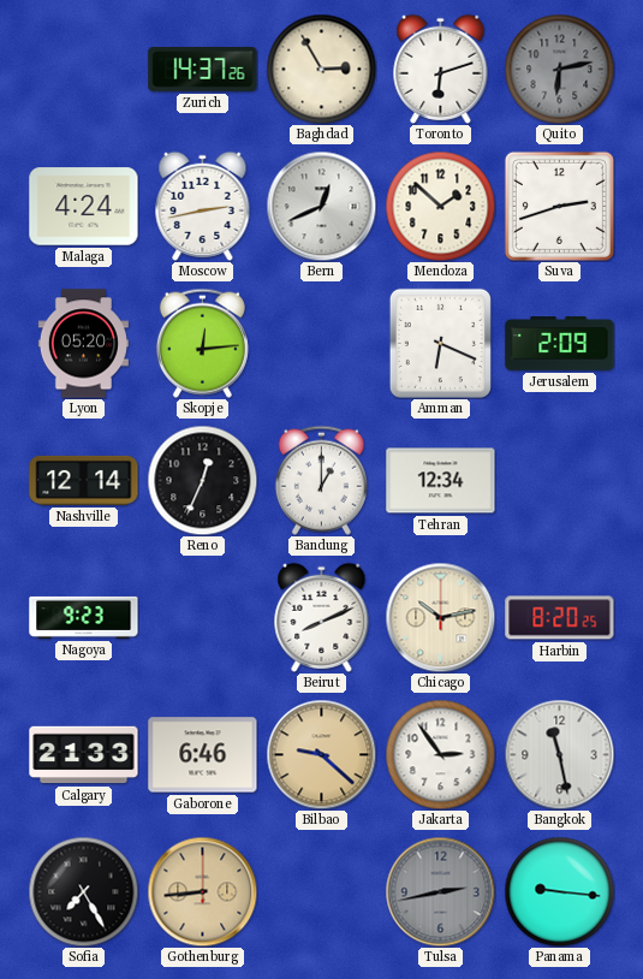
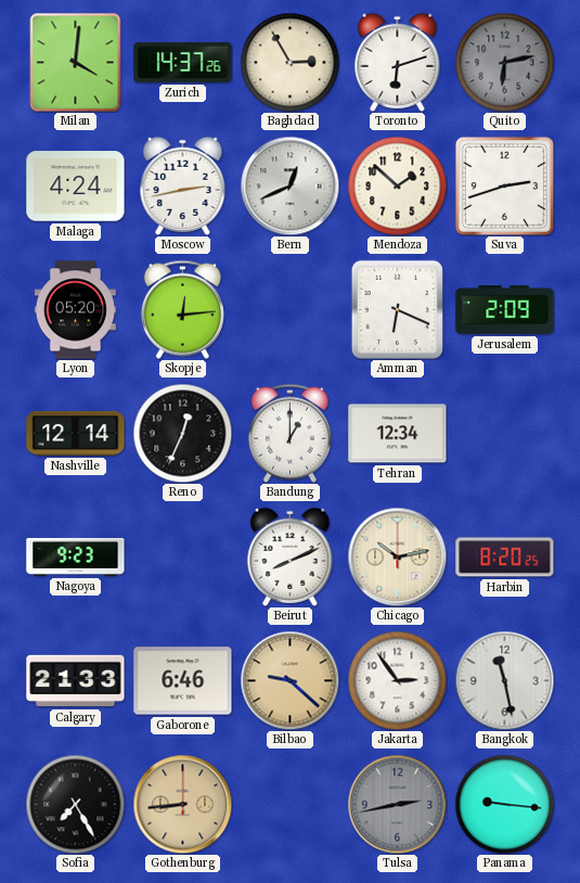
Milan: none -> 4:01
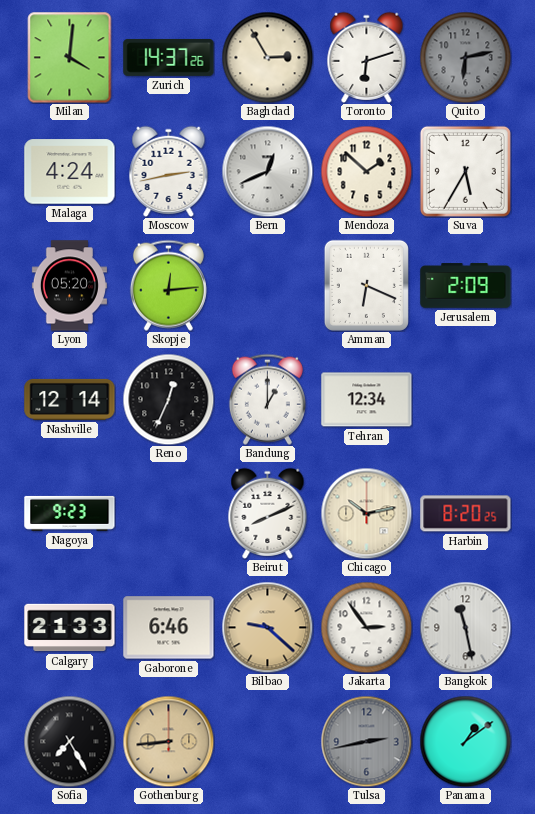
Suva: 2:42 -> 5:35
Panama: 9:16 -> 1:09
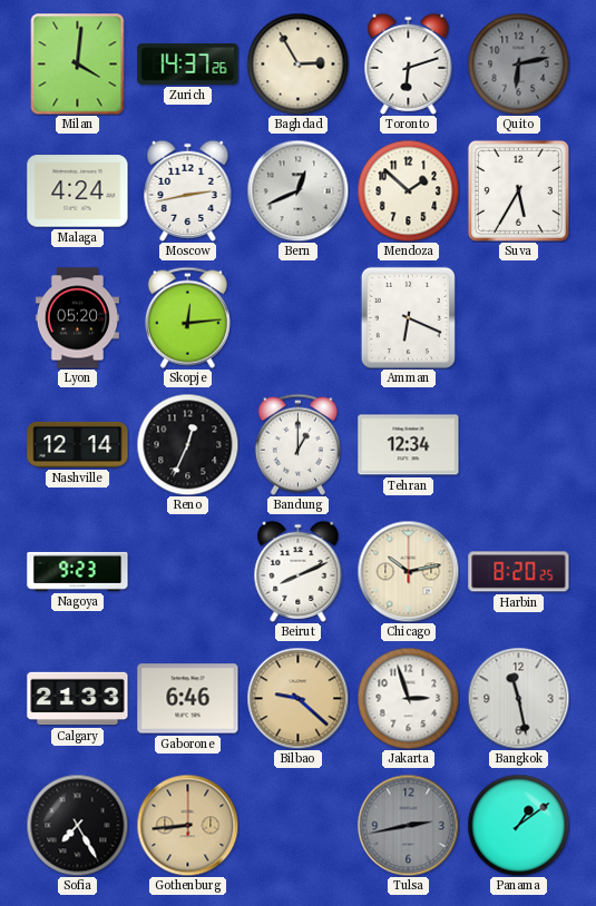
Jerusalem: 2:09 -> none
Jakarta: 2:54 -> 2:57
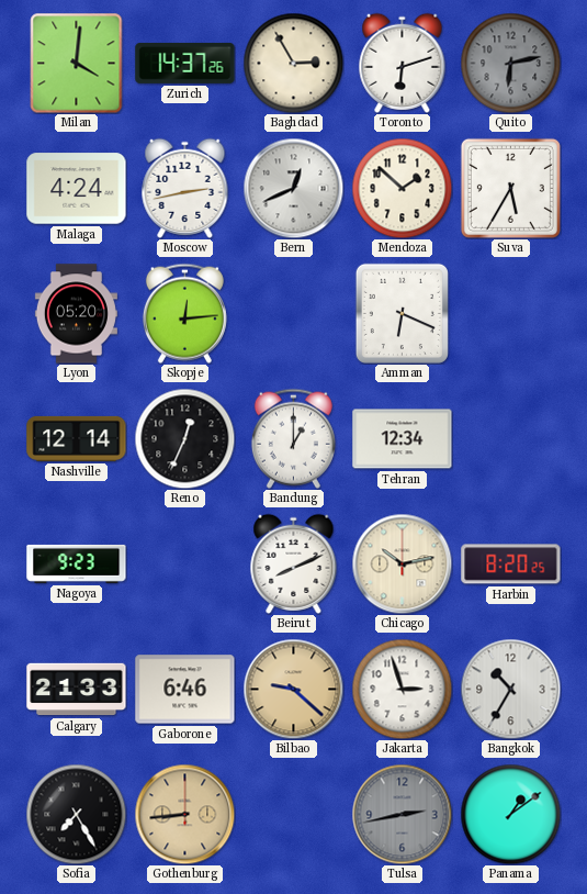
Bangkok: 11:28 -> 10:35
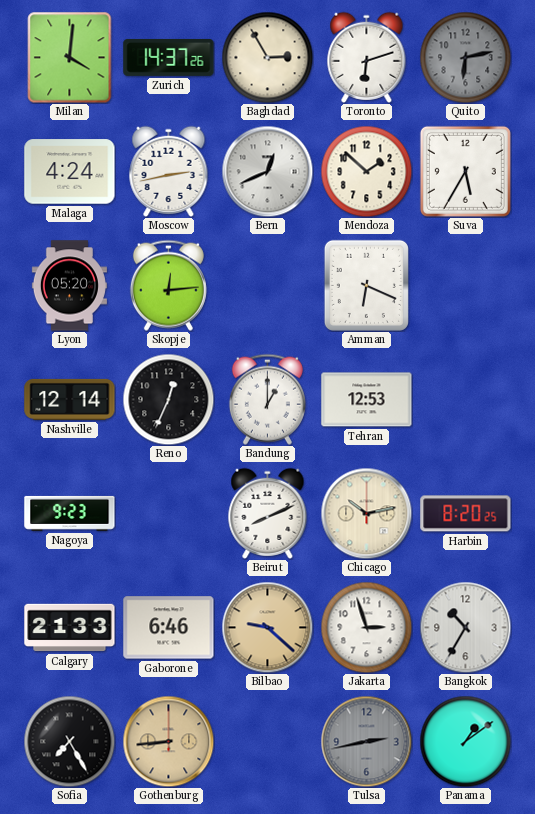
Tehran: 12:34 -> 12:53
